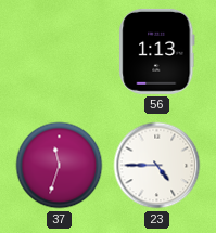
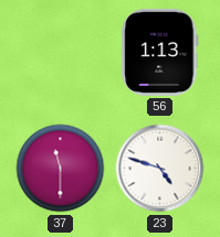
37: 11:33 -> 11:30
23: 4:45 -> 4:48
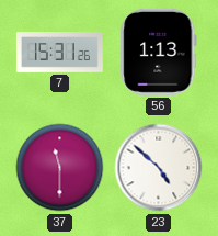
7: none -> 15:31
23: 4:48 -> 4:52
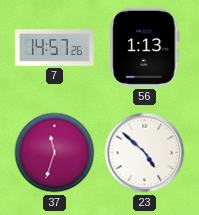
7: 15:31 -> 14:57
37: 11:30 -> 11:33
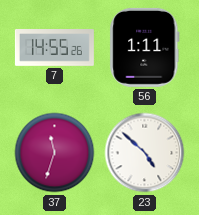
7: 14:57 -> 14:55
56: 1:13 -> 1:11
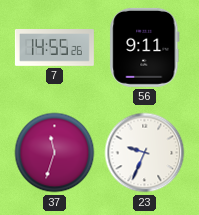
56: 1:11 -> 9:11
23: 4:52 -> 9:34
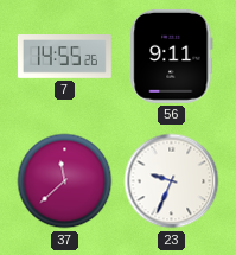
37: 11:33 -> 11:38
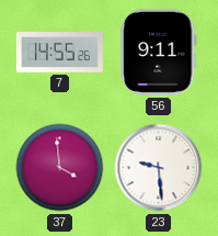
37: 11:38 -> 3:59
23: 9:34 -> 9:29
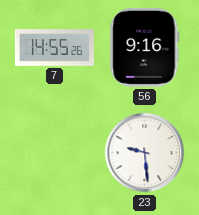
56: 9:11 -> 9:16
37: 3:59 -> none
